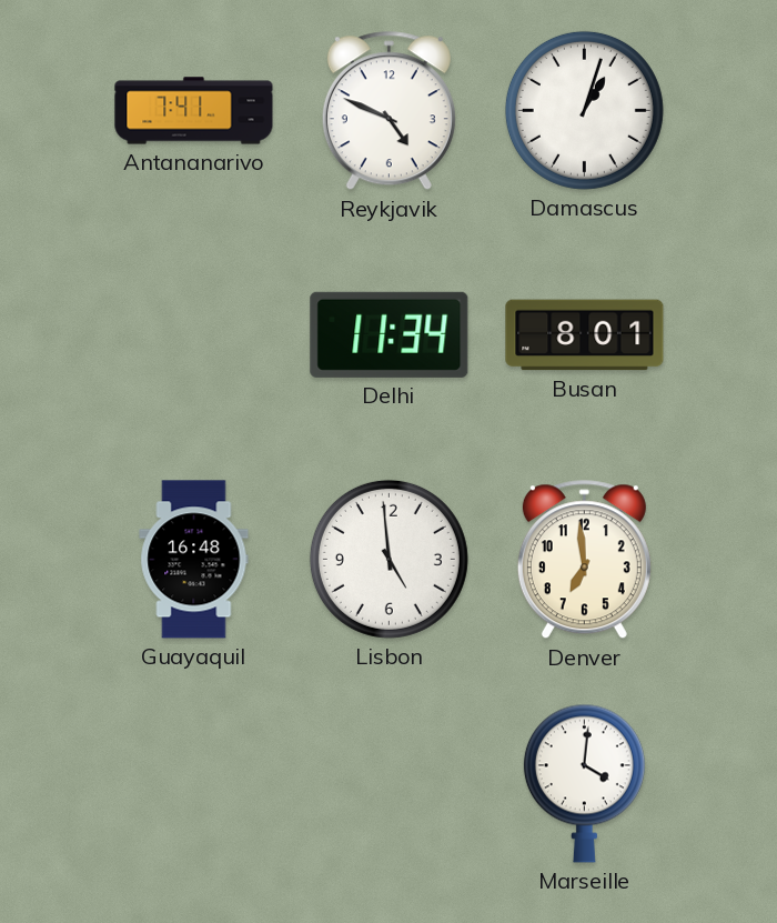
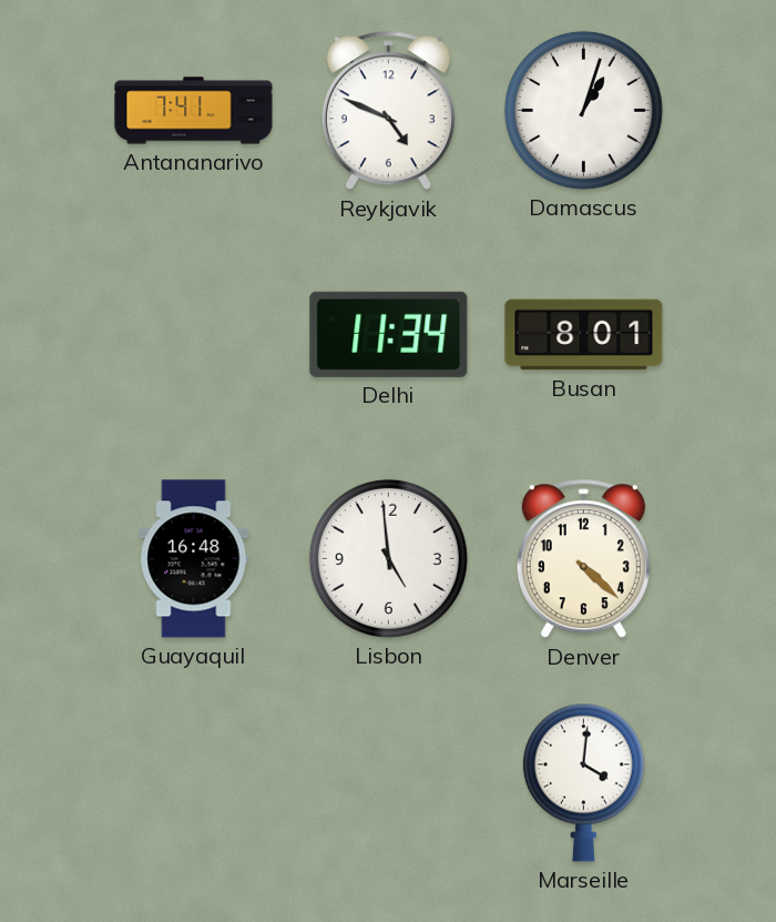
Denver: 6:59 -> 4:22
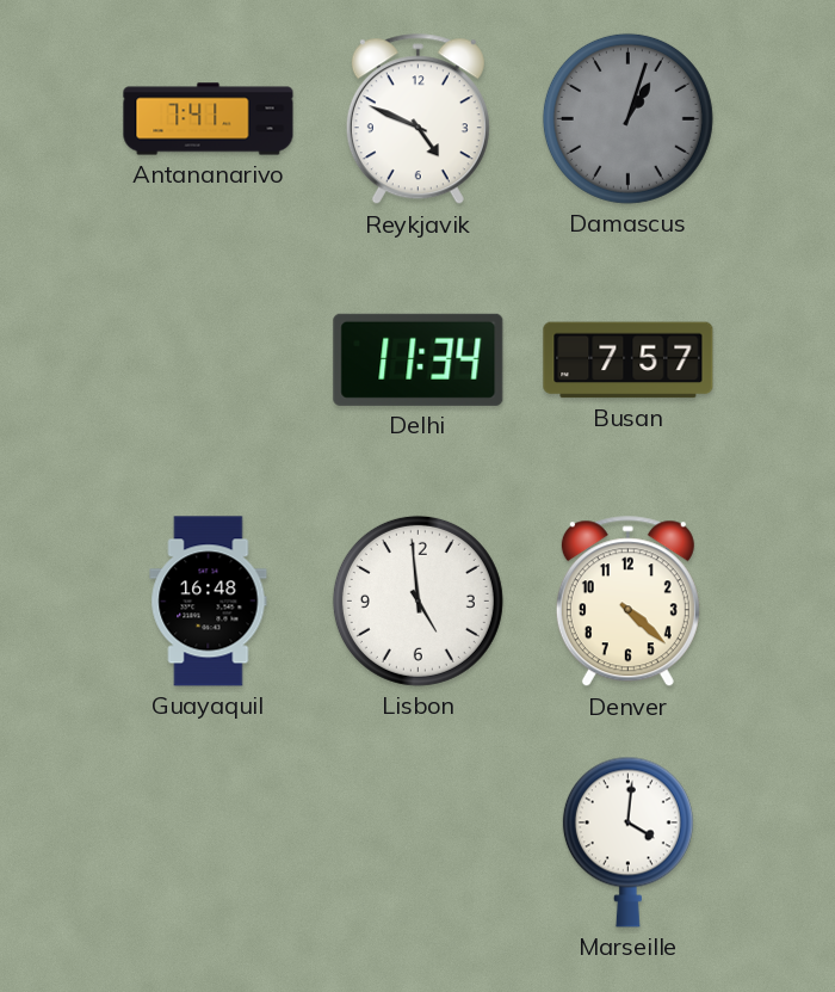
Damascus dial: white -> grey
Busan: 8:01 -> 7:57
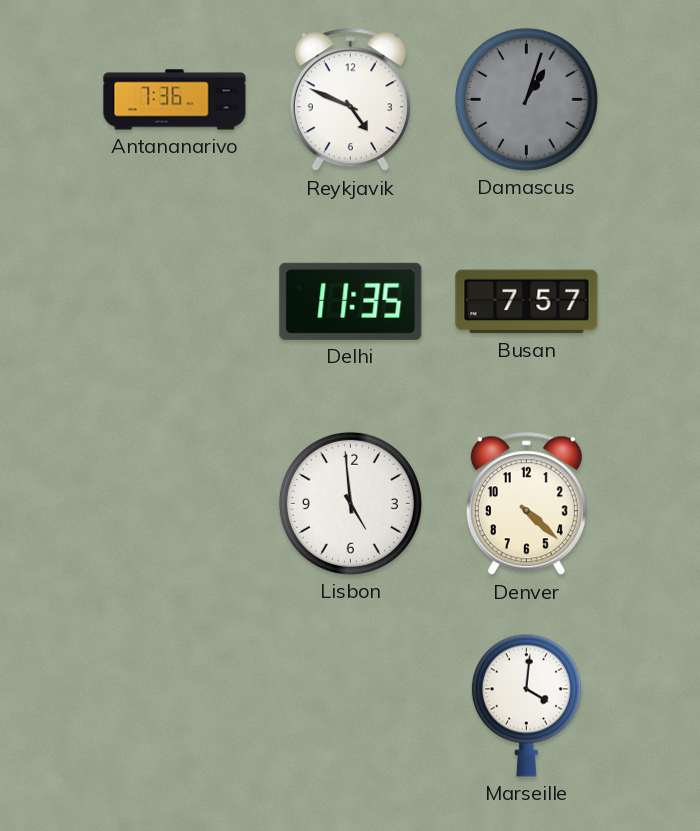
Antananarivo: 7:41 -> 7:36
Delhi: 11:34 -> 11:35
Guayaquil: 16:48 -> none
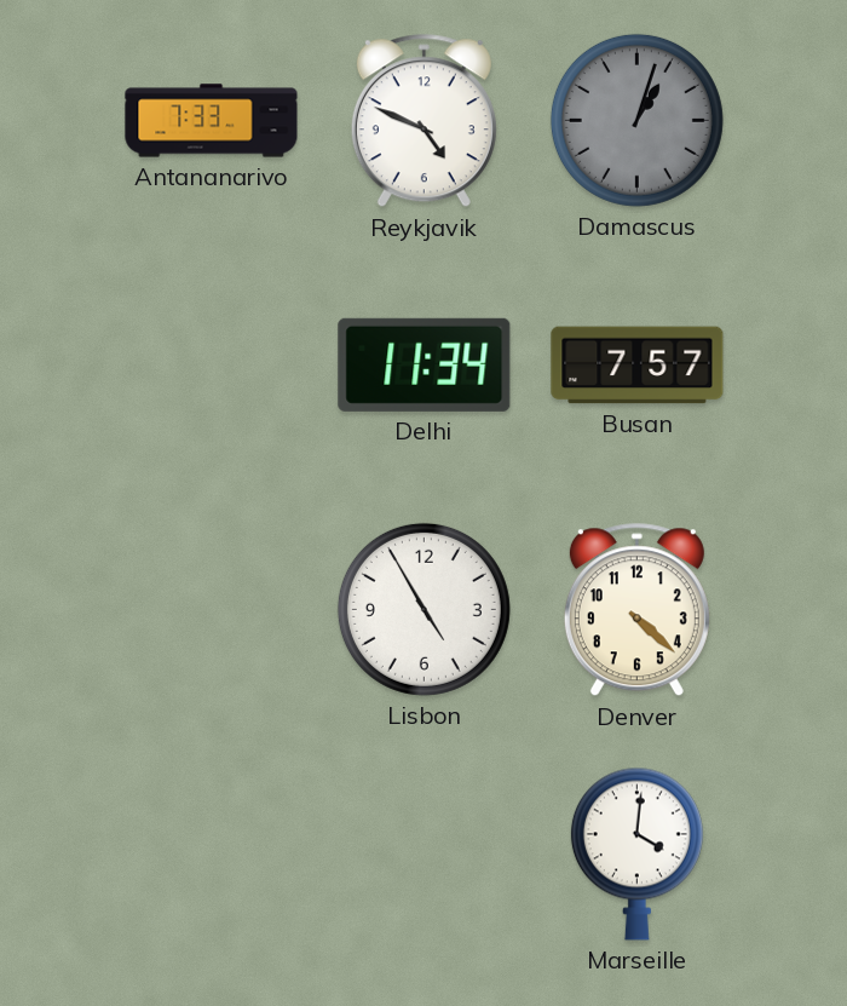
Antananarivo: 7:36 -> 7:33
Delhi: 11:35 -> 11:34
Lisbon: 4:59 -> 4:55
